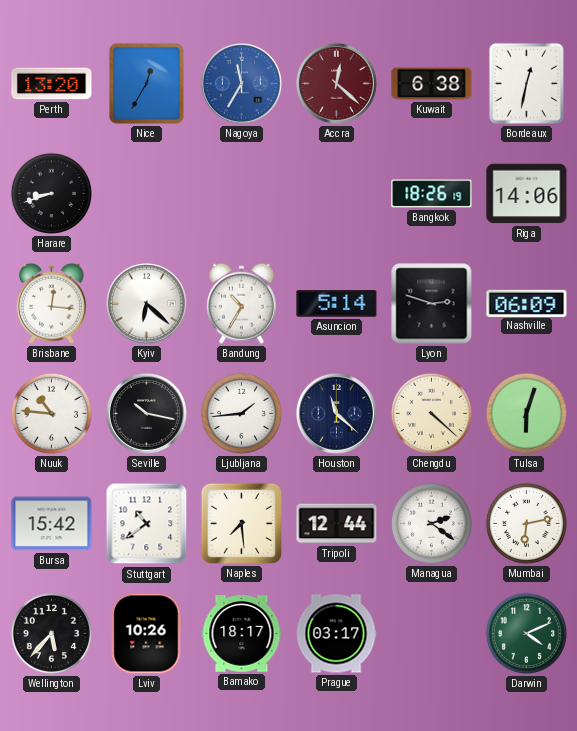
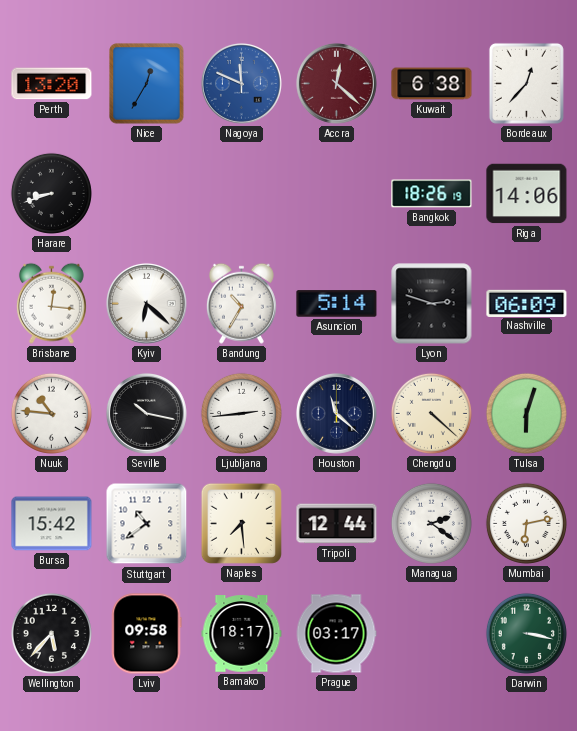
Nagoya: 11:35 -> 11:49
Bordeaux: 12:32 -> 12:37
Ljubljana: 1:44 -> 2:44
Lviv: 10:26 -> 09:58
Darwin: 4:11 -> 3:17
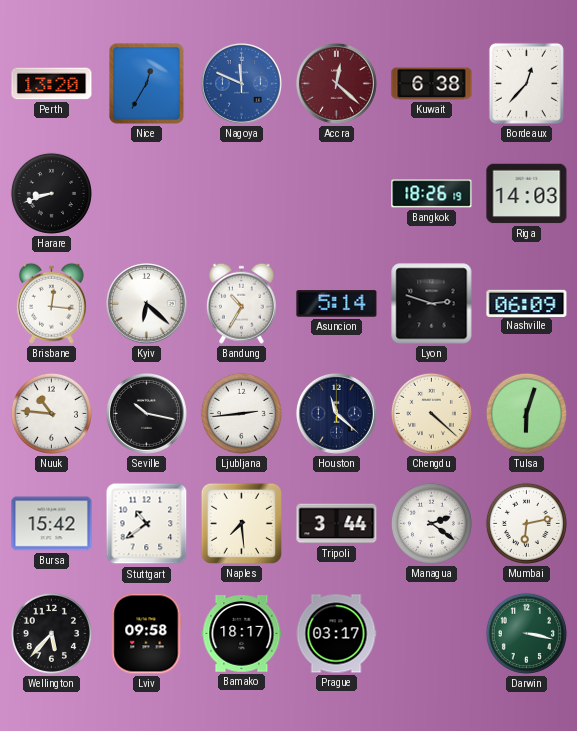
Riga: 14:06 -> 14:03
Tripoli: 12:44 -> 3:44
